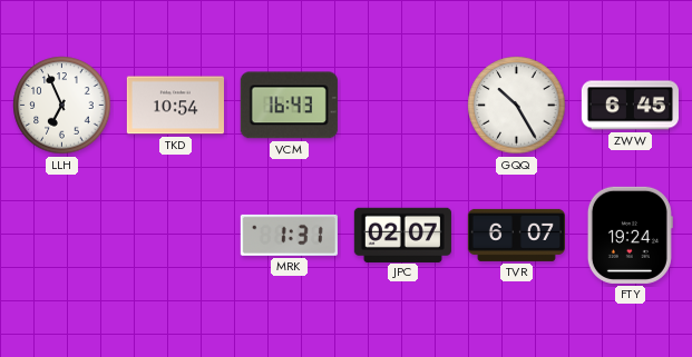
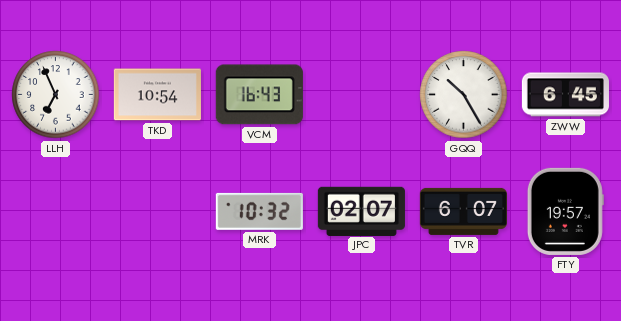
MRK: 1:31 -> 10:32
FTY: 19:24 -> 19:57
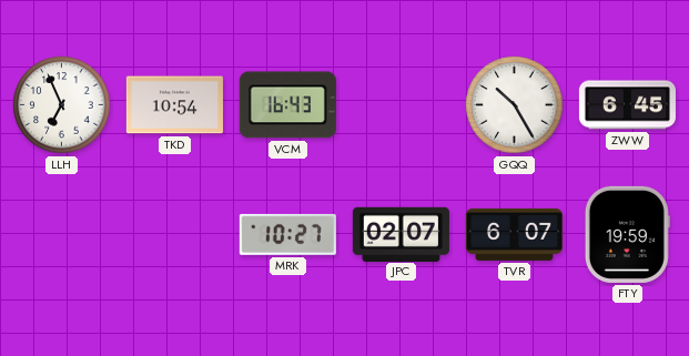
MRK: 10:32 -> 10:27
FTY: 19:57 -> 19:59
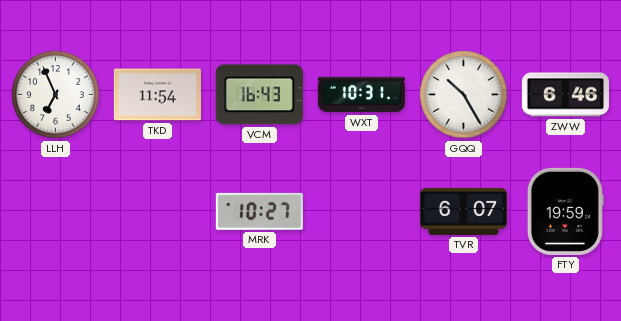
TKD: 10:54 -> 11:54
WXT: none -> 10:31
ZWW: 6:45 -> 6:46
JPC: 02:07 -> none
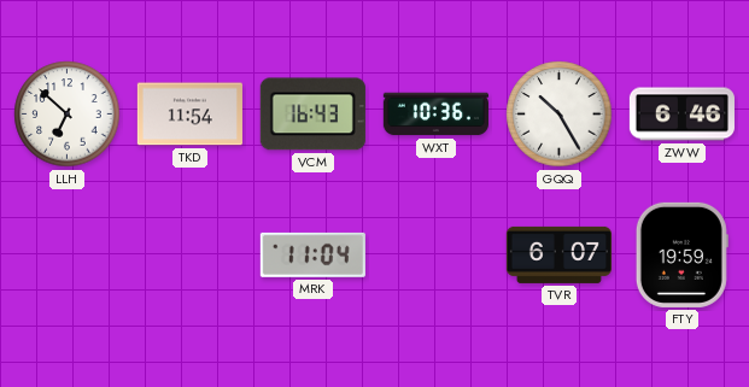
LLH: 6:56 -> 6:52
WXT: 10:31 -> 10:36
MRK: 10:27 -> 11:04
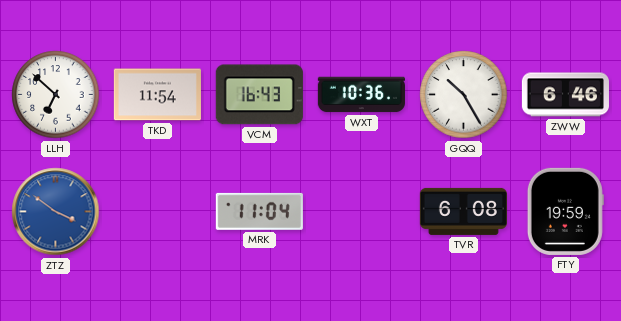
ZTZ: none -> 3:51
TVR: 6:07 -> 6:08
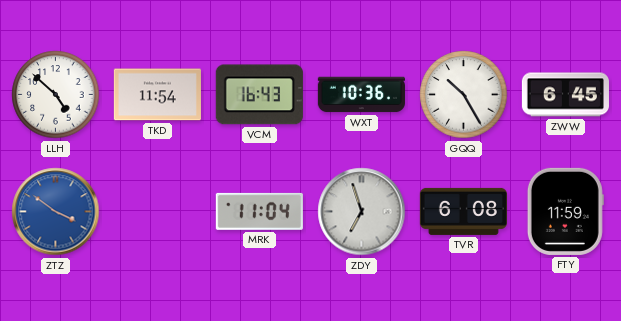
LLH: 6:52 -> 4:52
ZWW: 6:46 -> 6:45
ZDY: none -> 6:57
FTY: 19:59 -> 11:59
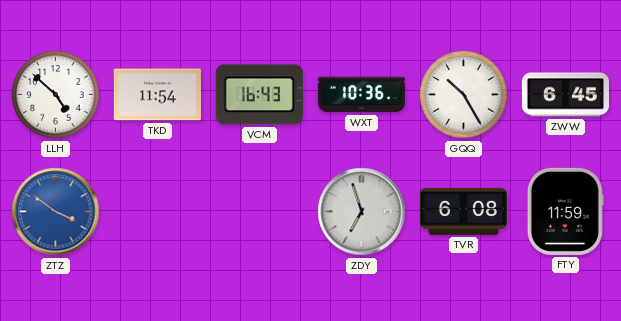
MRK: 11:04 -> none
